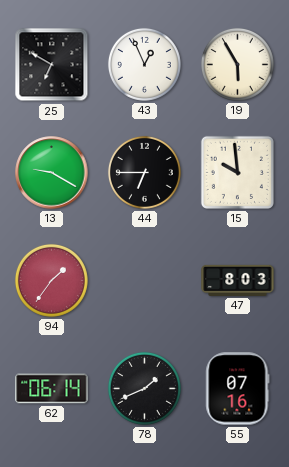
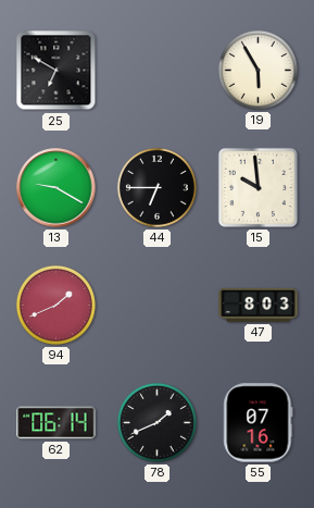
43: 12:56 -> none
94: 1:36 -> 1:41
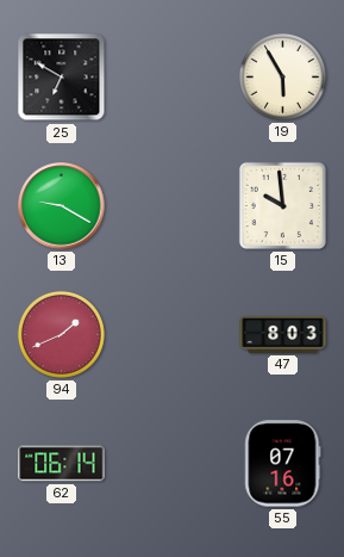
44: 6:45 -> none
78: 1:41 -> none
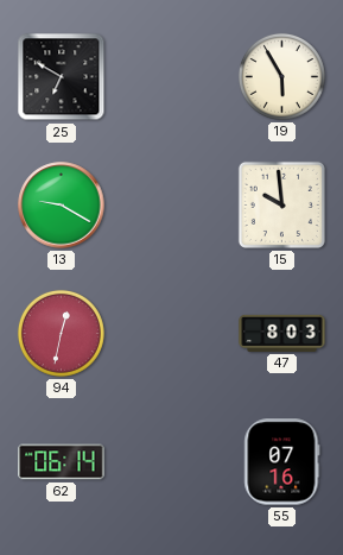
94: 1:41 -> 12:32
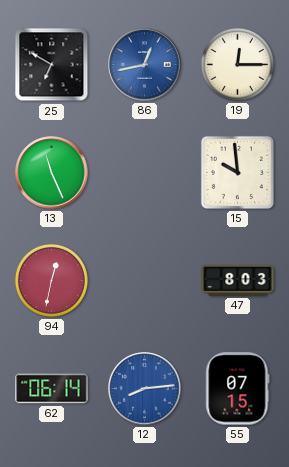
86: none -> 12:43
19: 5:55 -> 12:15
13: 9:20 -> 11:26
12: none -> 8:14
55: 07:16 -> 07:15
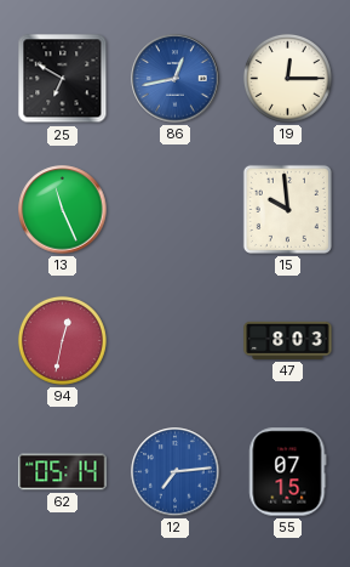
62: 06:14 -> 05:14
12: 8:14 -> 7:14
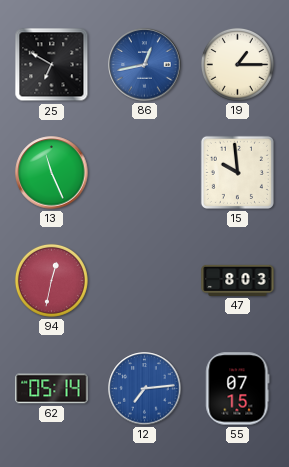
19: 12:15 -> 1:15
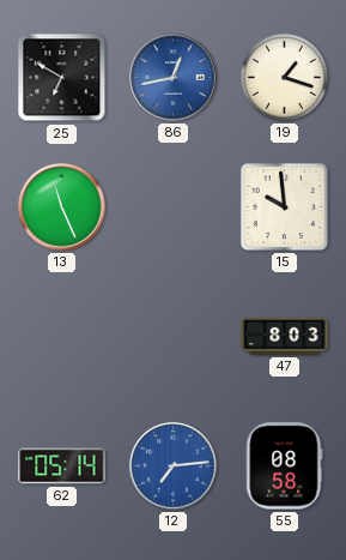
19: 1:15 -> 1:18
94: 12:32 -> none
55: 07:15 -> 08:58
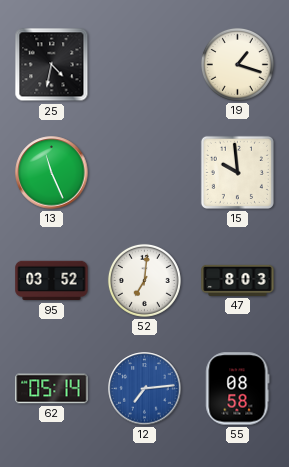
25: 6:50 -> 4:32
86: 12:43 -> none
95: none -> 03:52
52: none -> 7:01
